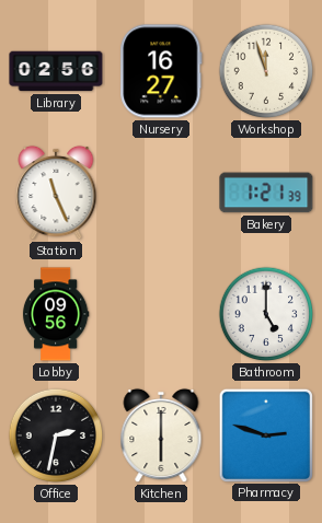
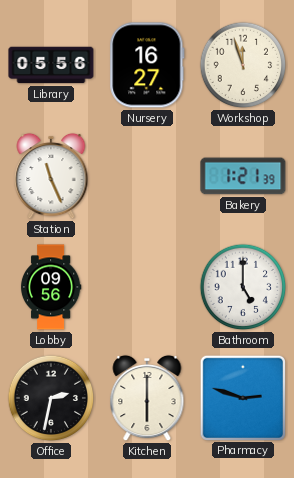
Library: 02:56 -> 05:56
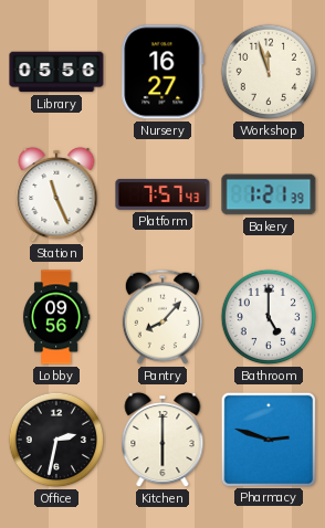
Platform: none -> 7:57
Pantry: none -> 8:07
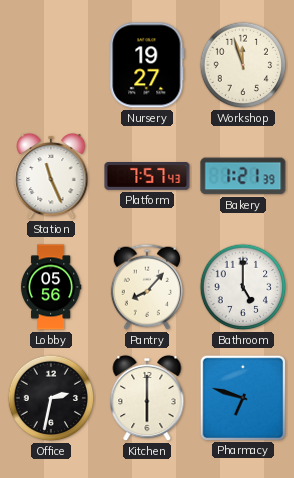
Library: 05:56 -> none
Nursery: 16:27 -> 19:27
Lobby: 09:56 -> 05:56
Pharmacy: 2:48 -> 6:48
